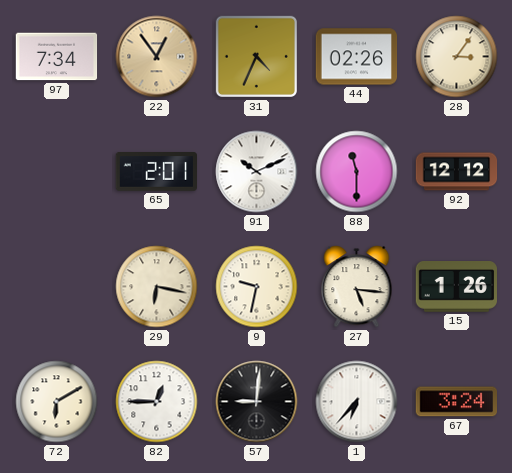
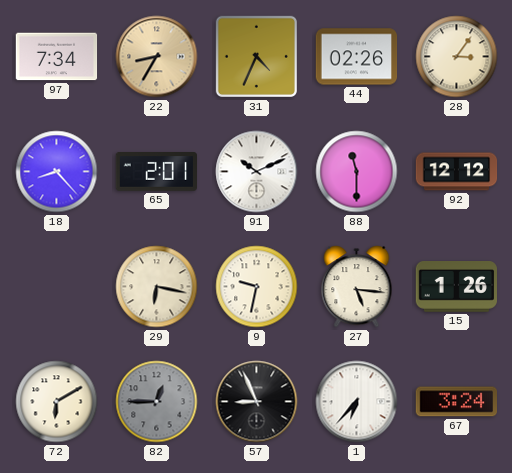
22: 12:54 -> 8:35
18: none -> 8:23
82 dial: white -> grey
57: 9:01 -> 8:56
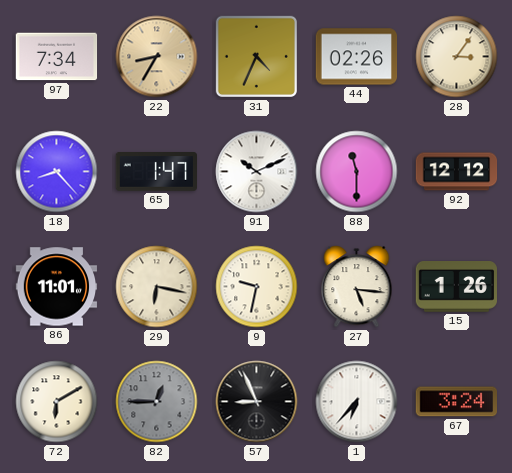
65: 2:01 -> 1:47
86: none -> 11:01
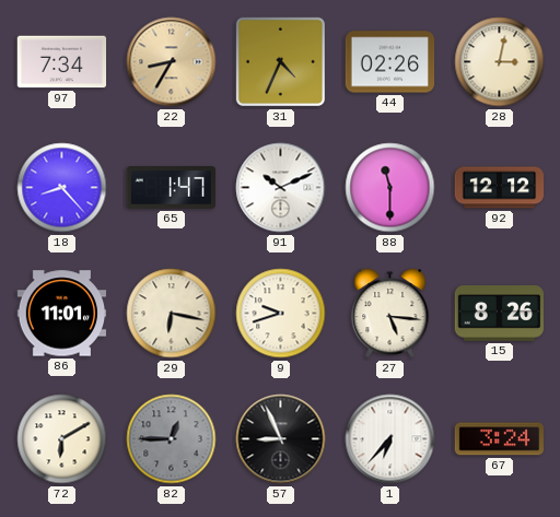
28: 3:06 -> 3:02
9: 9:32 -> 9:42
15: 1:26 -> 8:26
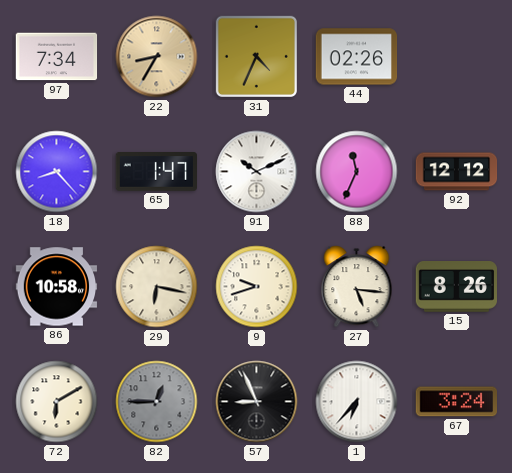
28: 3:02 -> none
88: 11:30 -> 11:34
86: 11:01 -> 10:58
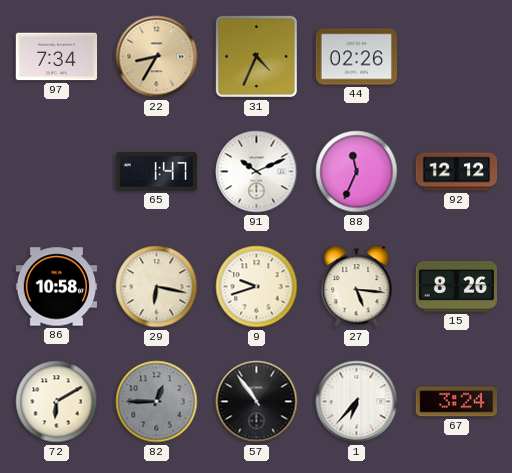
18: 8:23 -> none
57: 8:56 -> 10:54
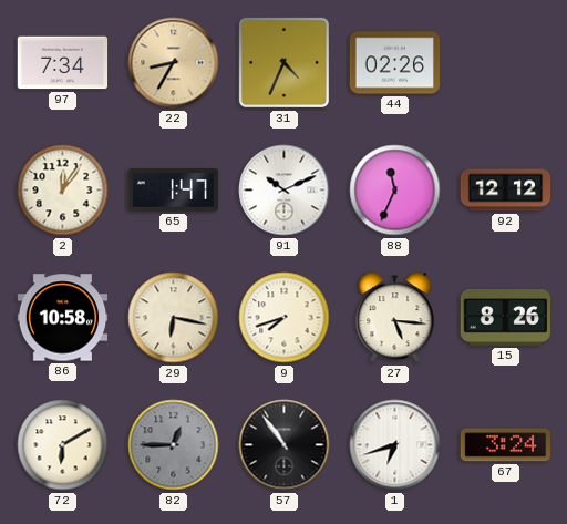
2: none -> 12:06
9: 9:42 -> 7:42
1: 6:37 -> 6:42
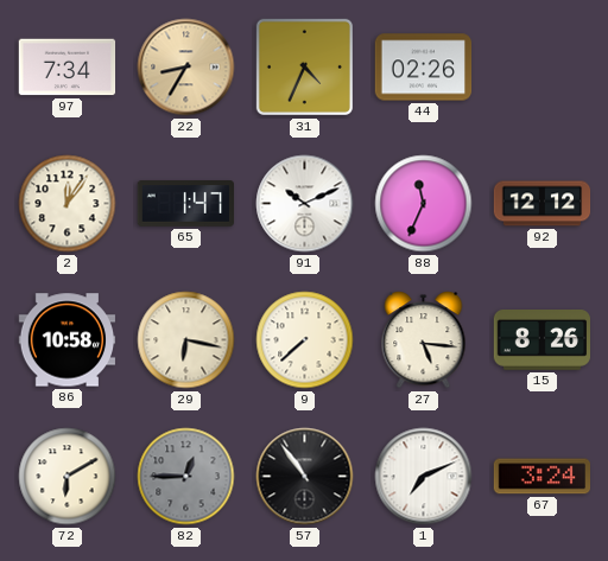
9: 7:42 -> 7:38
1: 6:42 -> 7:11
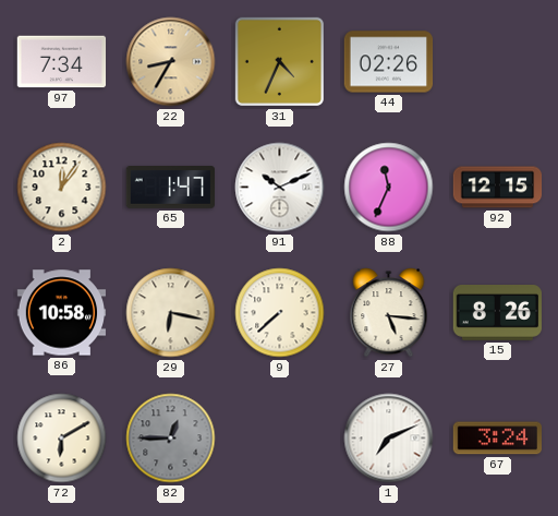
92: 12:12 -> 12:15
57: 10:54 -> none
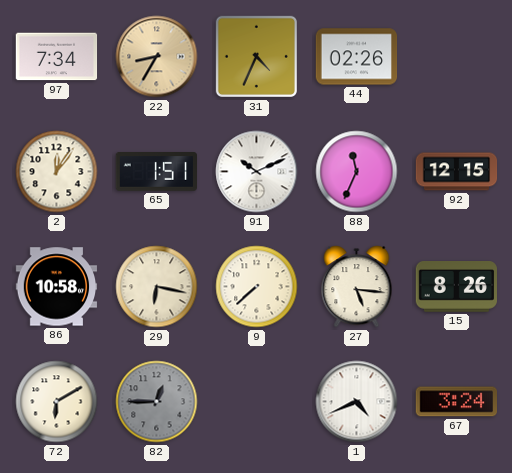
65: 1:47 -> 1:51
1: 7:11 -> 4:41
